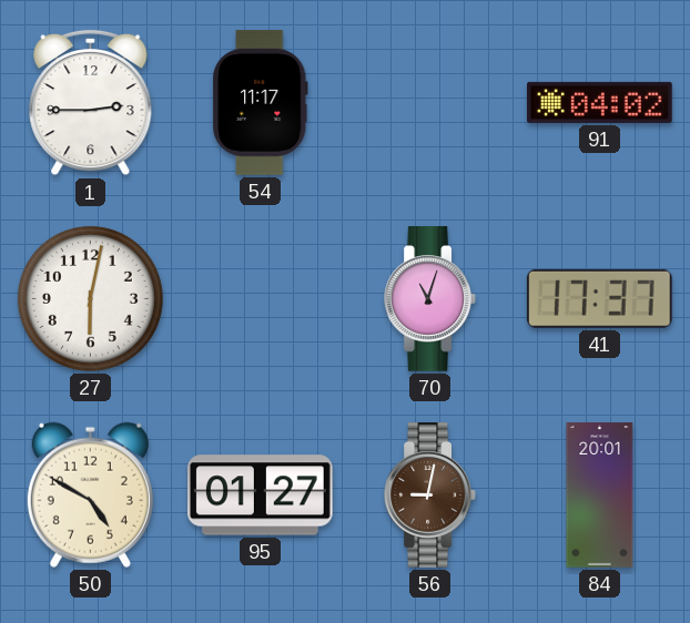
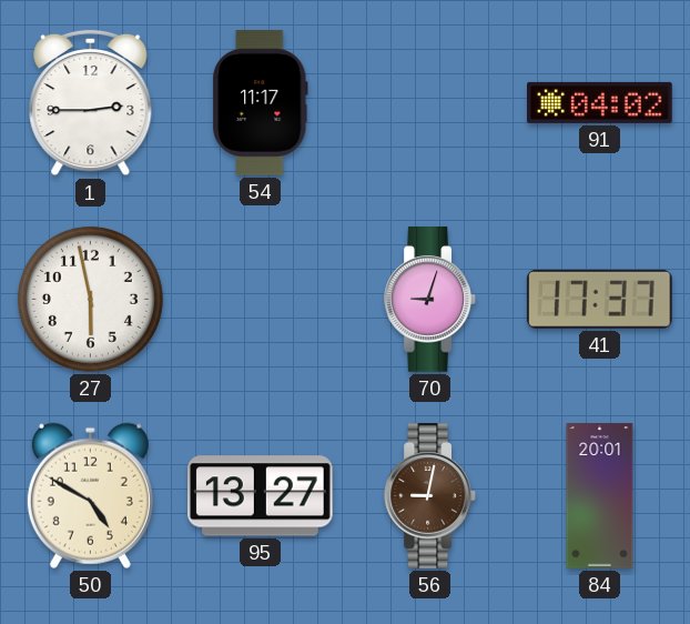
27: 6:02 -> 5:58
70: 11:03 -> 9:03
95: 01:27 -> 13:27
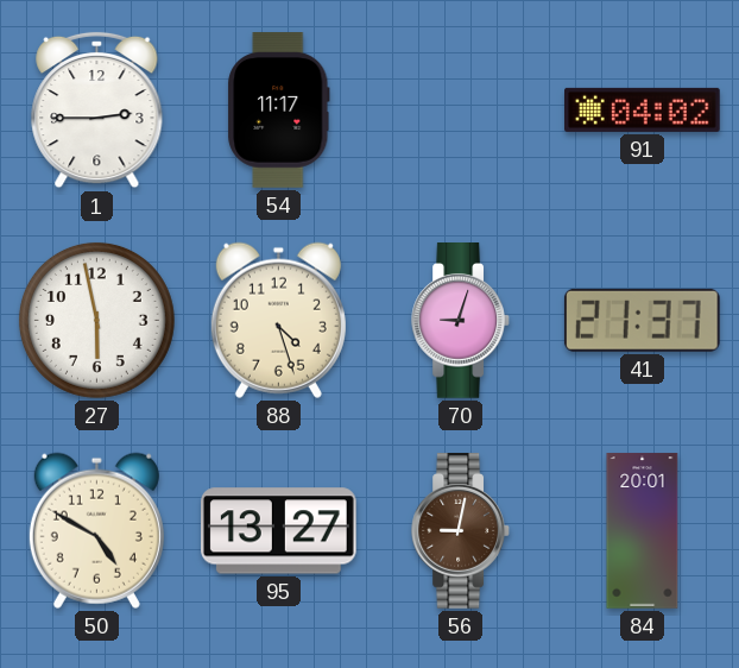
88: none -> 4:27
41: 17:37 -> 21:37
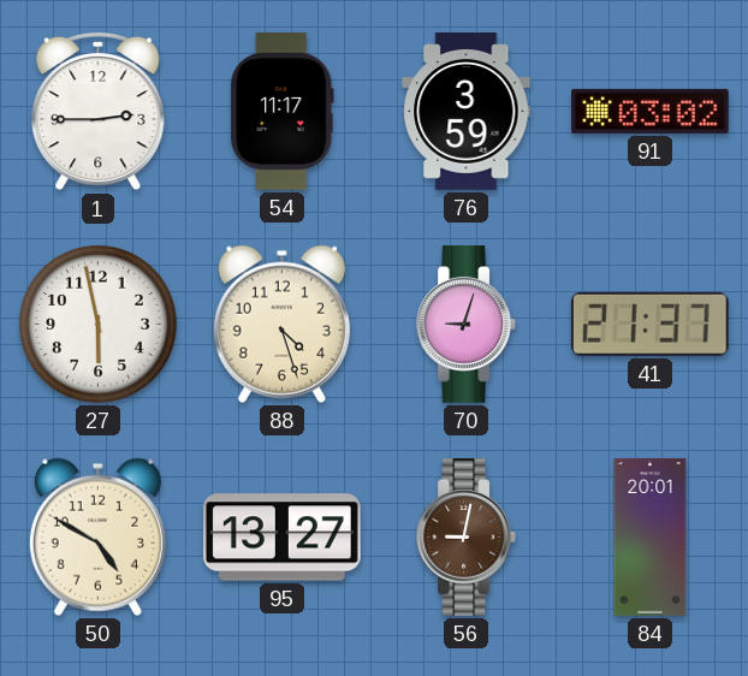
76: none -> 3:59
91: 04:02 -> 03:02
